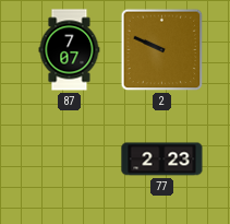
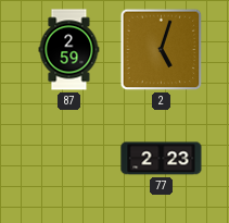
87: 7:07 -> 2:59
2: 9:49 -> 5:03
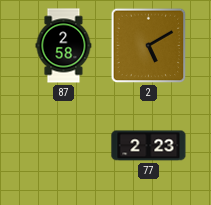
87: 2:59 -> 2:58
2: 5:03 -> 5:10
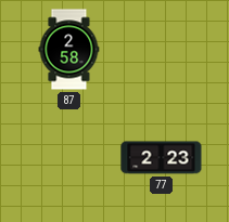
2: 5:10 -> none
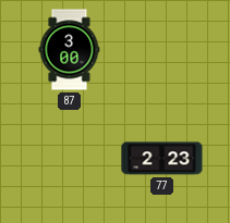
87: 2:58 -> 3:00
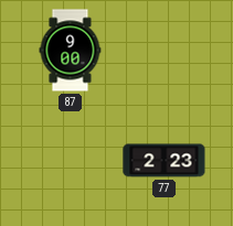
87: 3:00 -> 9:00
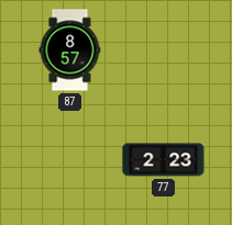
87: 9:00 -> 8:57
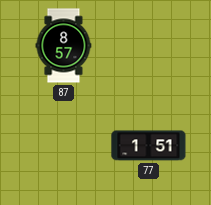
77: 2:23 -> 1:51
